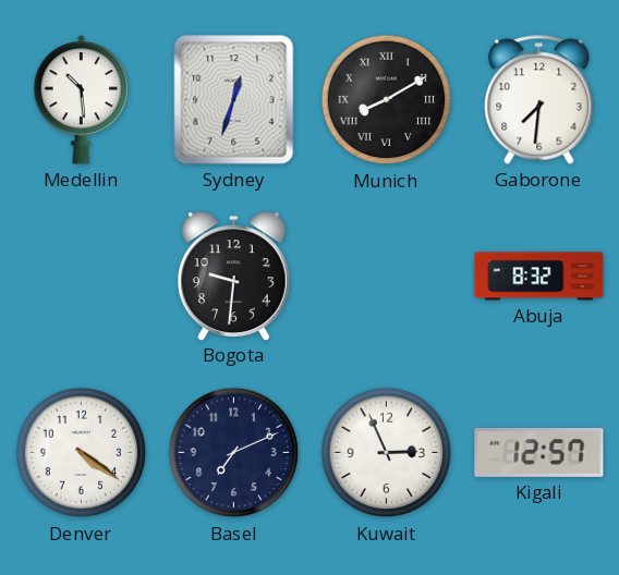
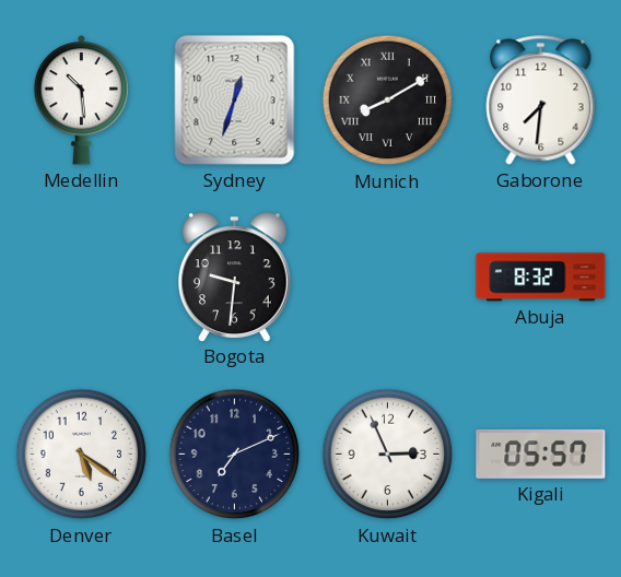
Denver: 4:21 -> 5:21
Kigali: 12:57 -> 05:57
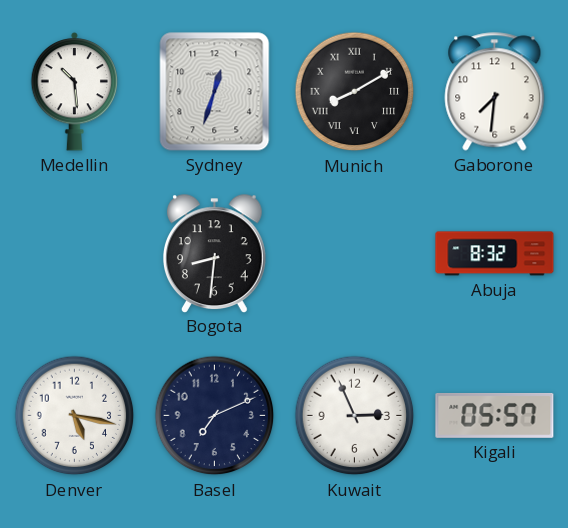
Bogota: 9:31 -> 8:31
Denver: 5:21 -> 5:17
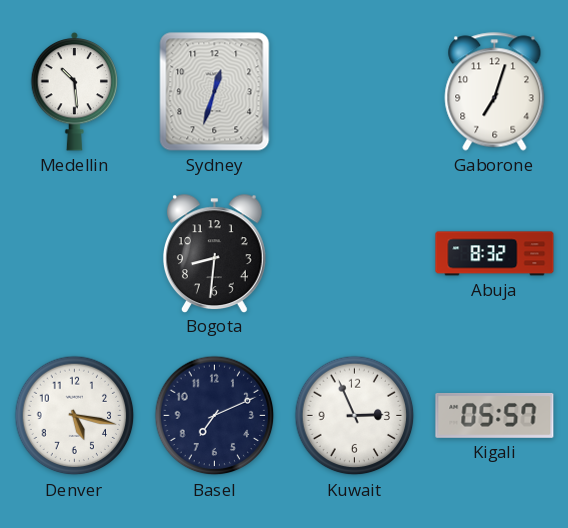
Munich: 8:10 -> none
Gaborone: 7:31 -> 7:03
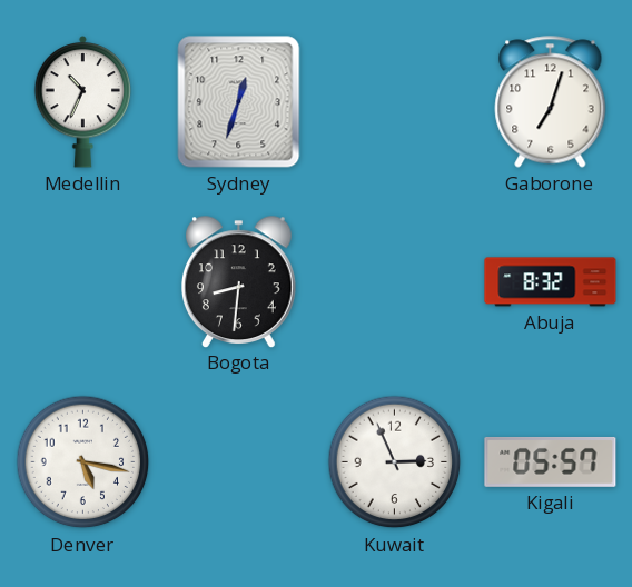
Medellin: 10:29 -> 10:34
Basel: 7:11 -> none
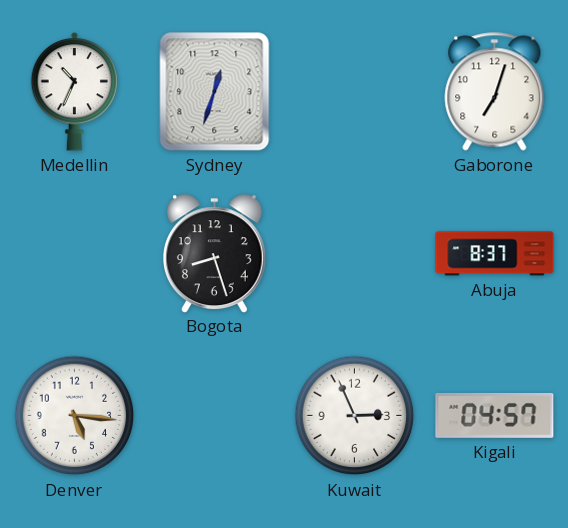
Bogota: 8:31 -> 8:27
Abuja: 8:32 -> 8:37
Denver: 5:17 -> 5:16
Kigali: 05:57 -> 04:57
